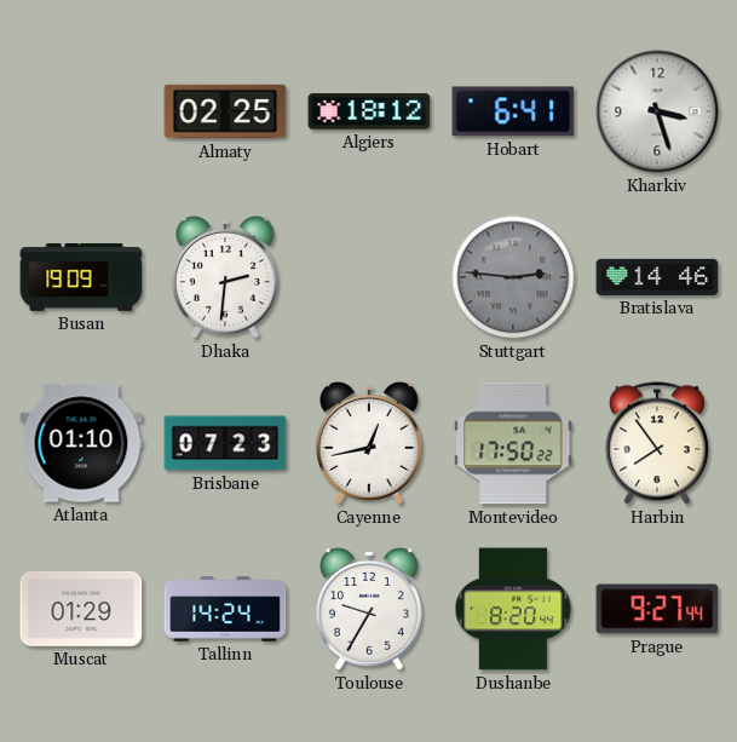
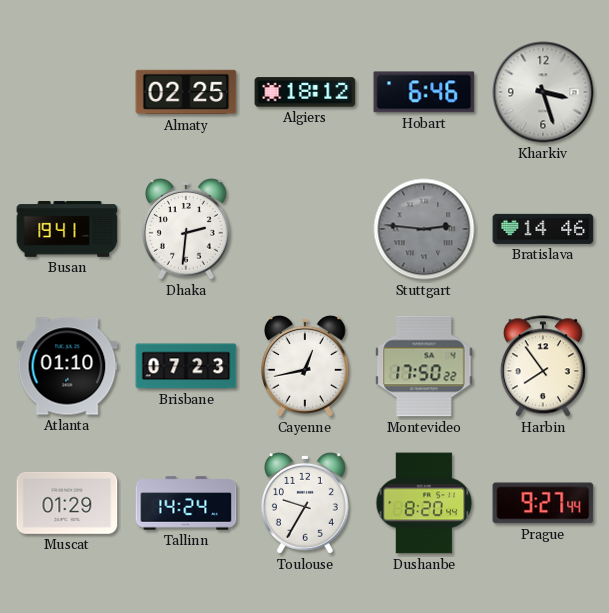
Hobart: 6:41 -> 6:46
Busan: 19:09 -> 19:41
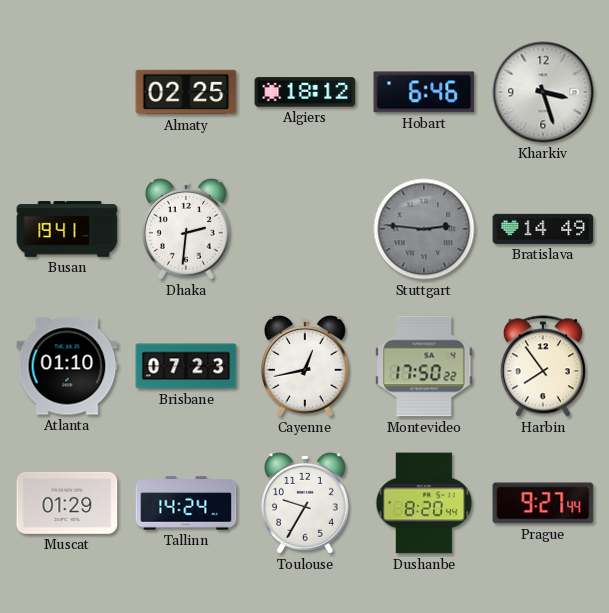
Bratislava: 14:46 -> 14:49
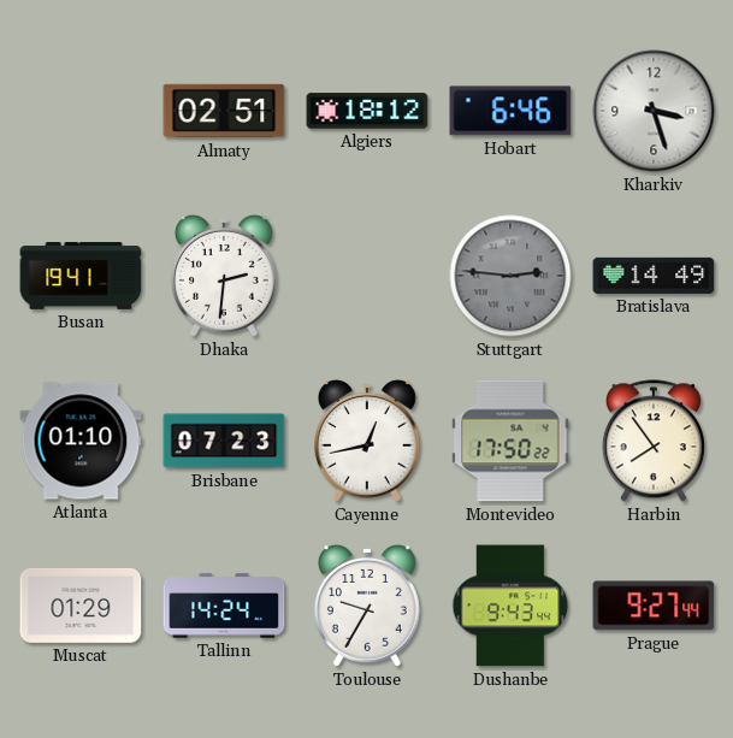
Almaty: 02:25 -> 02:51
Dushanbe: 8:20 -> 9:43
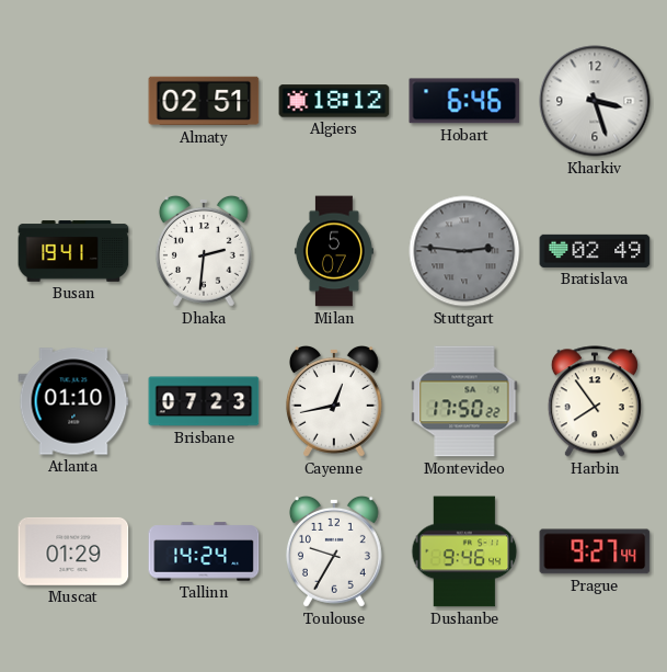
Milan: none -> 5:07
Bratislava: 14:49 -> 02:49
Dushanbe: 9:43 -> 9:46
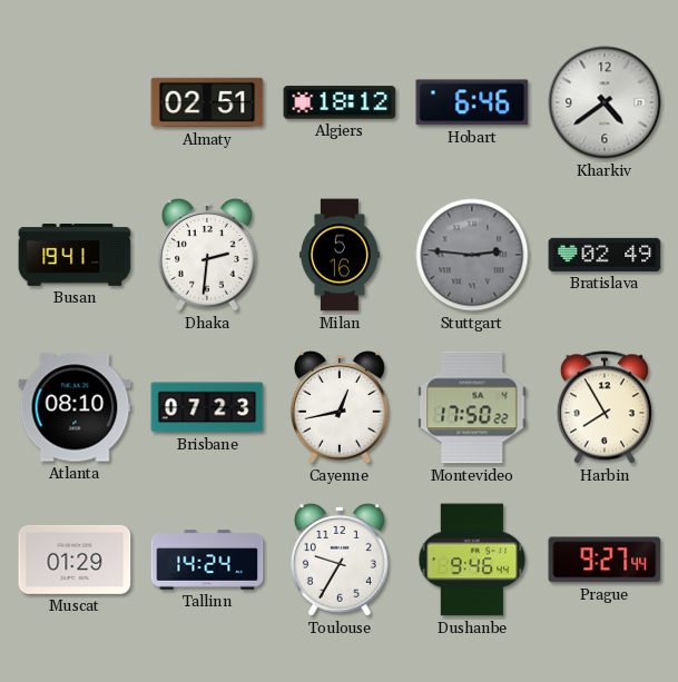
Kharkiv: 3:27 -> 4:39
Milan: 5:07 -> 5:16
Atlanta: 01:10 -> 08:10
Harbin: 7:54 -> 7:55
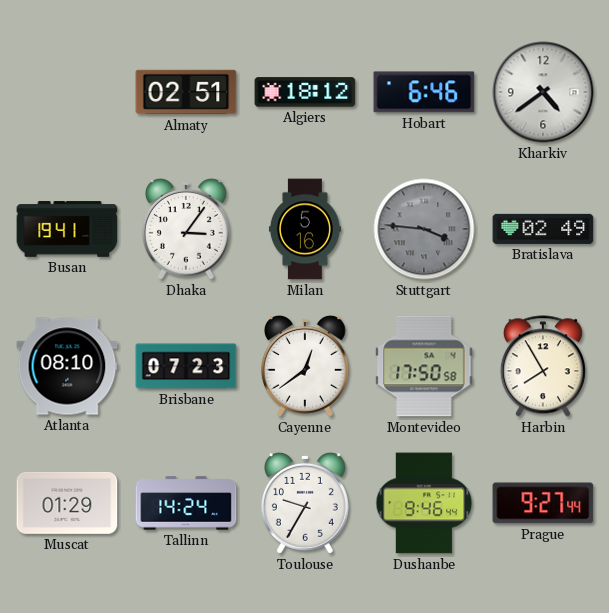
Dhaka: 2:31 -> 3:06
Stuttgart: 2:46 -> 3:46
Cayenne: 12:43 -> 12:39
Montevideo: 17:50:22 -> 17:50:58
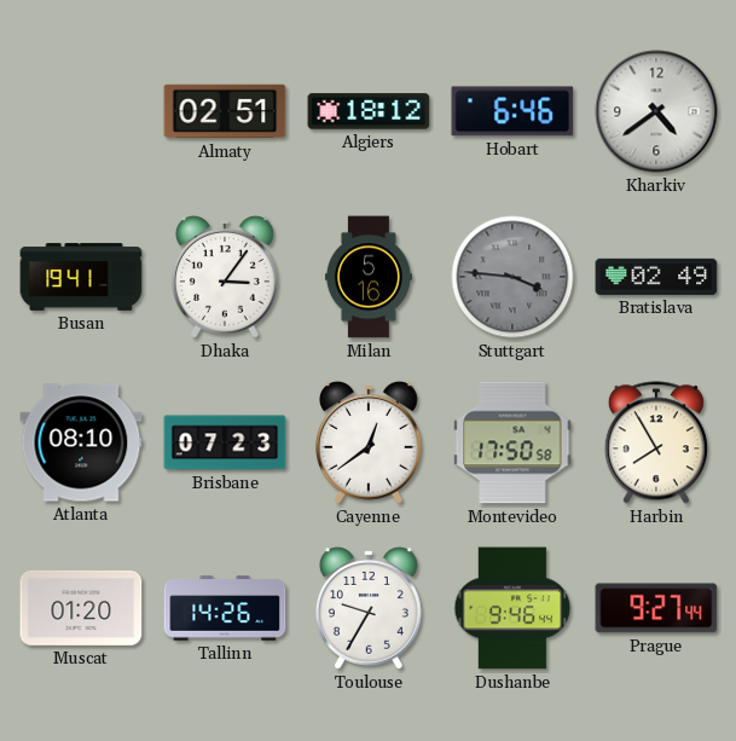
Muscat: 01:29 -> 01:20
Tallinn: 14:24 -> 14:26
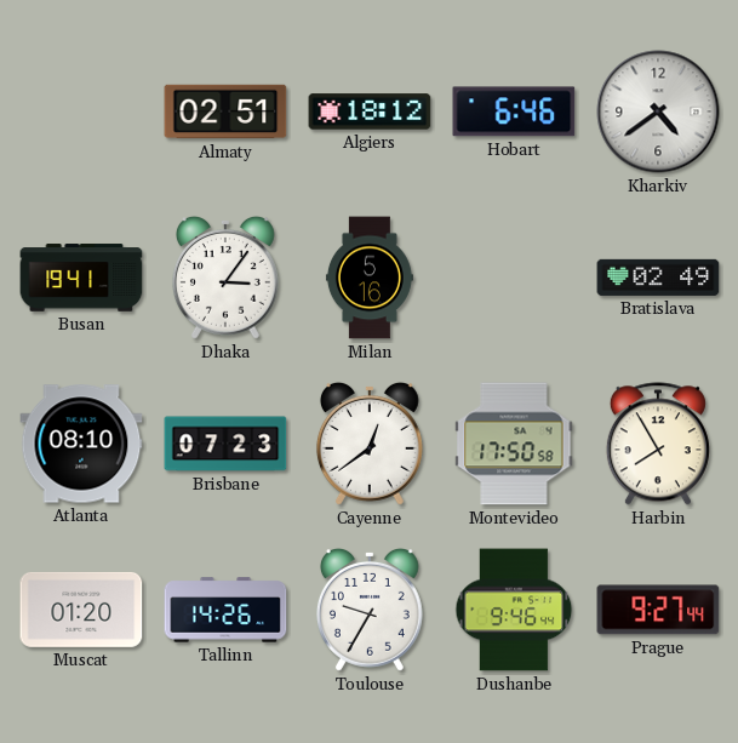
Stuttgart: 3:46 -> none
